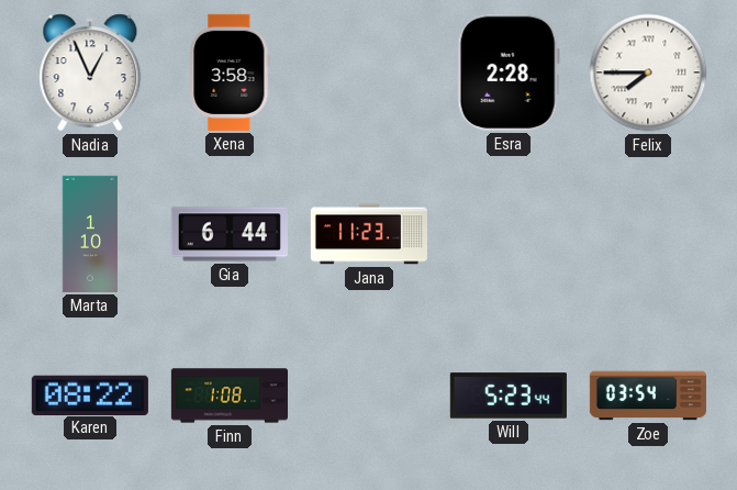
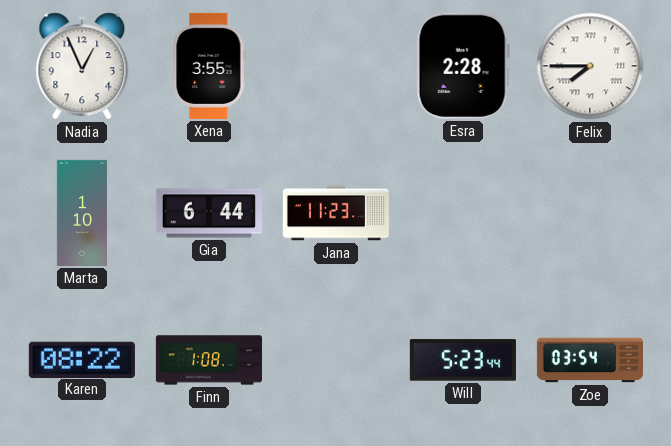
Xena: 3:58 -> 3:55
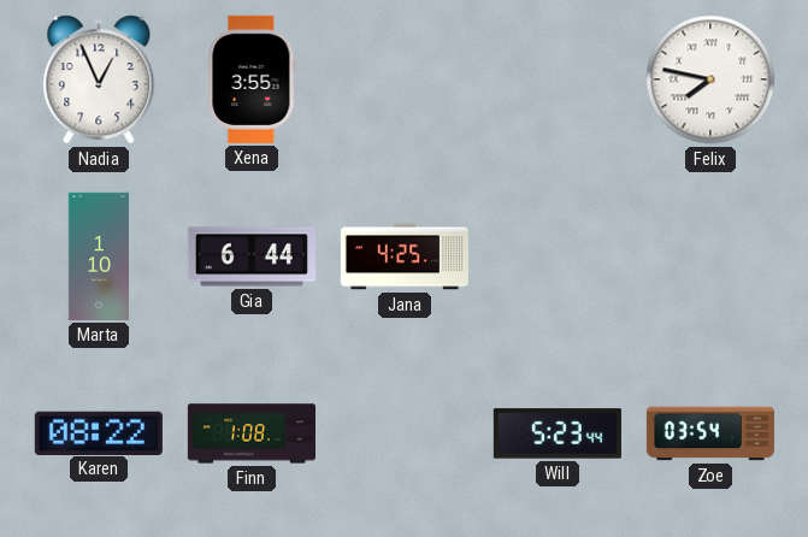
Esra: 2:28 -> none
Felix: 7:45 -> 7:47
Jana: 11:23 -> 4:25
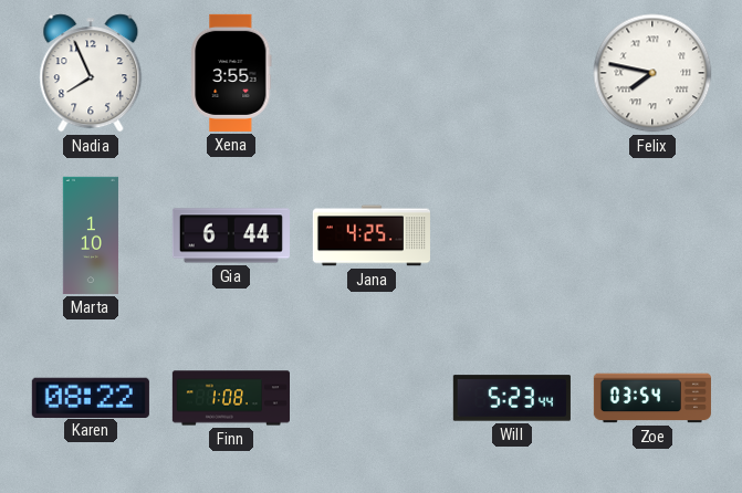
Nadia: 12:56 -> 7:56
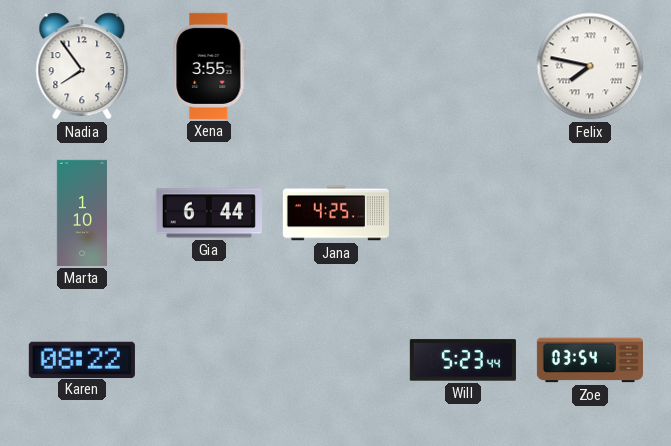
Nadia: 7:56 -> 7:54
Finn: 1:08 -> none
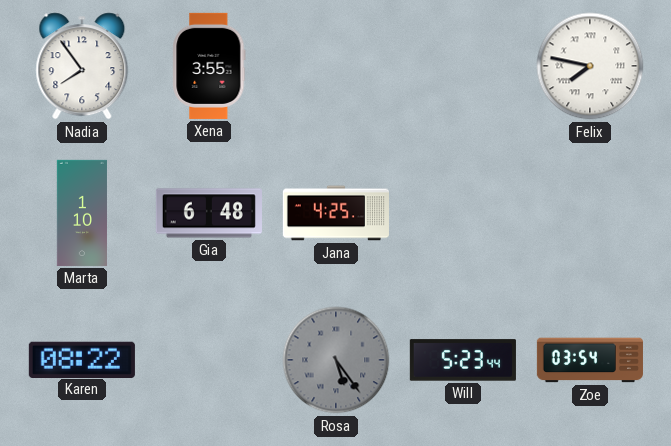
Gia: 6:44 -> 6:48
Rosa: none -> 5:24
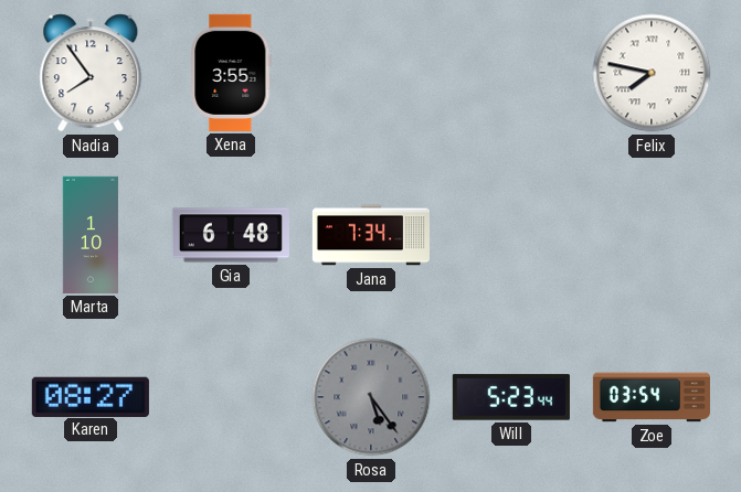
Jana: 4:25 -> 7:34
Karen: 08:22 -> 08:27
